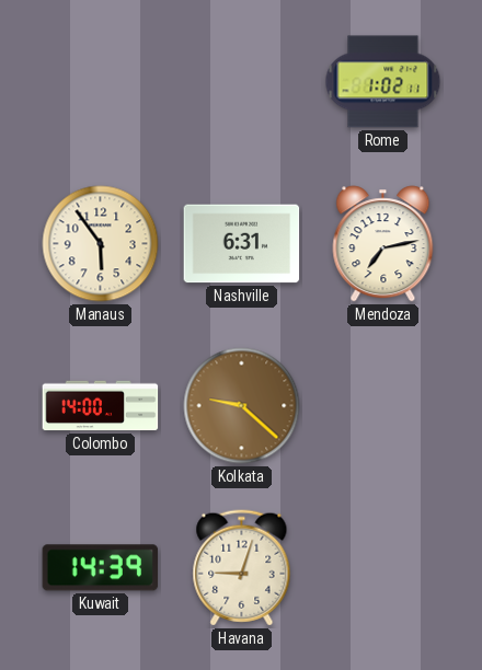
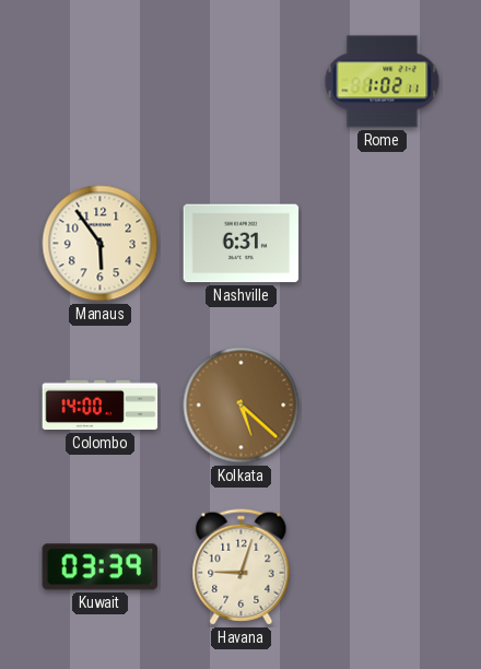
Mendoza: 7:13 -> none
Kolkata: 9:22 -> 5:22
Kuwait: 14:39 -> 03:39
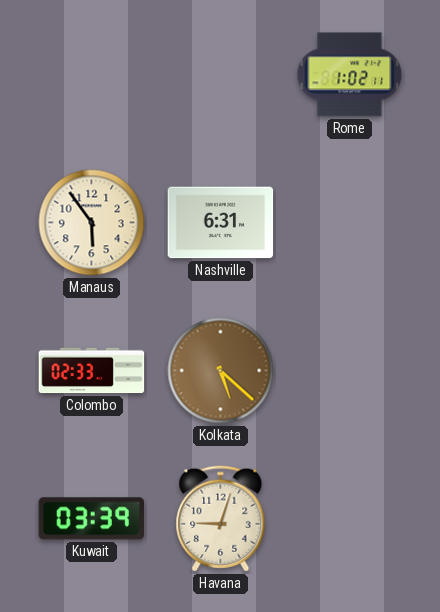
Colombo: 14:00 -> 02:33
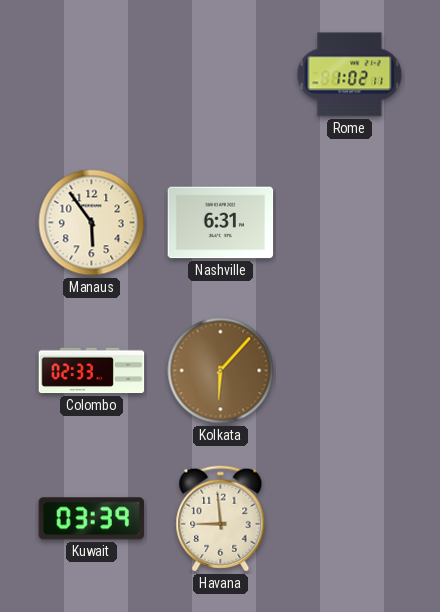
Kolkata: 5:22 -> 6:07
Havana: 9:03 -> 8:59
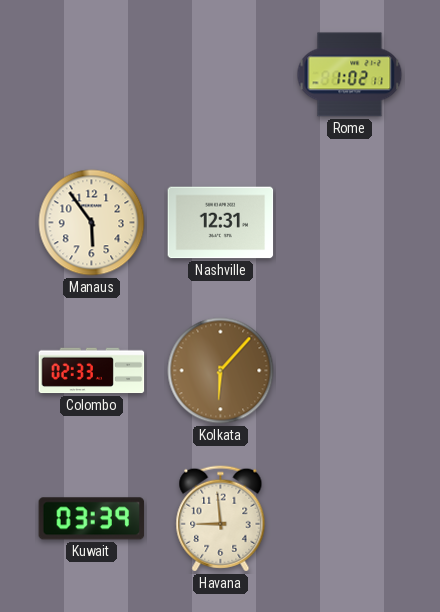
Nashville: 6:31 -> 12:31
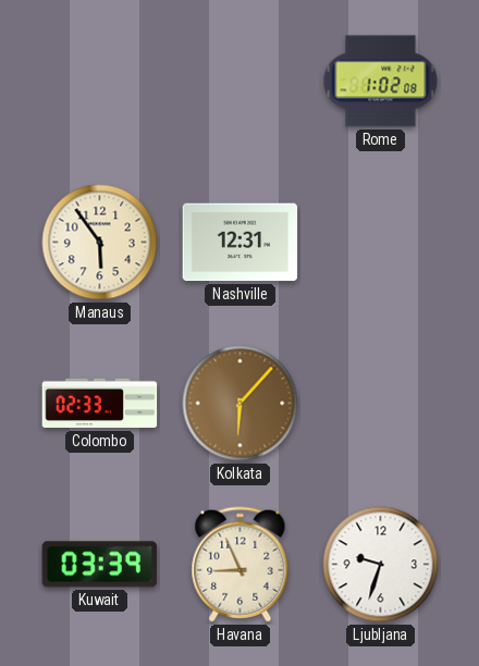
Rome: 1:02:11 -> 1:02:08
Havana: 8:59 -> 8:56
Ljubljana: none -> 9:33
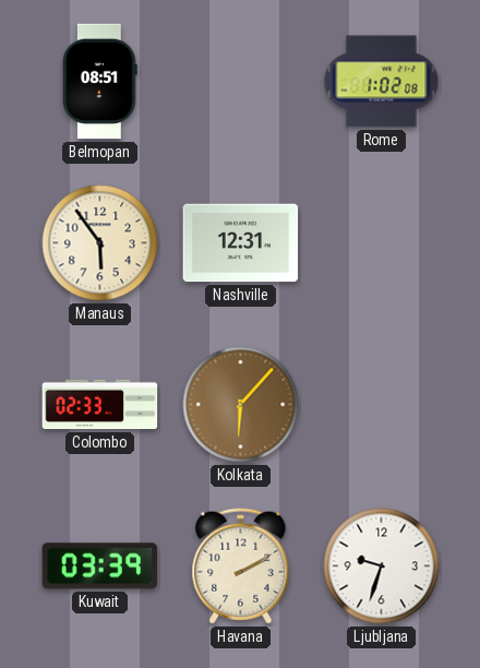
Belmopan: none -> 08:51
Havana: 8:56 -> 2:10
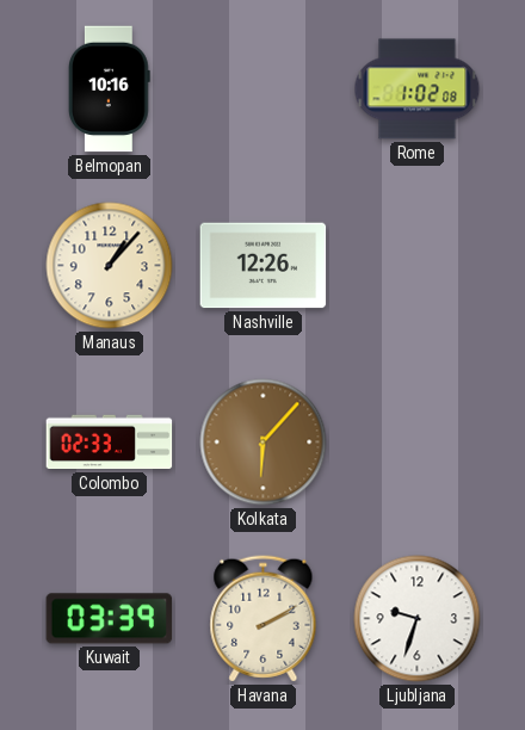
Belmopan: 08:51 -> 10:16
Manaus: 5:54 -> 1:07
Nashville: 12:31 -> 12:26
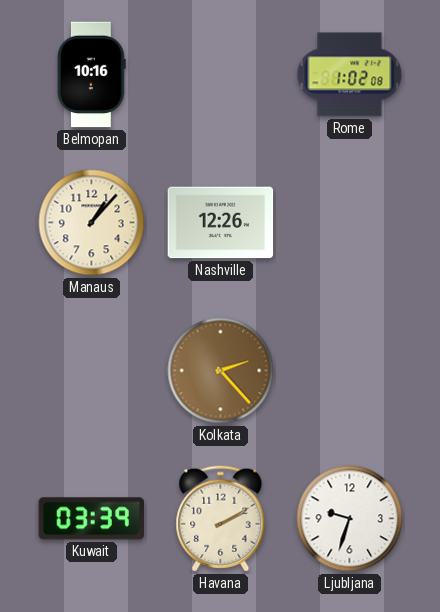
Colombo: 02:33 -> none
Kolkata: 6:07 -> 2:23
